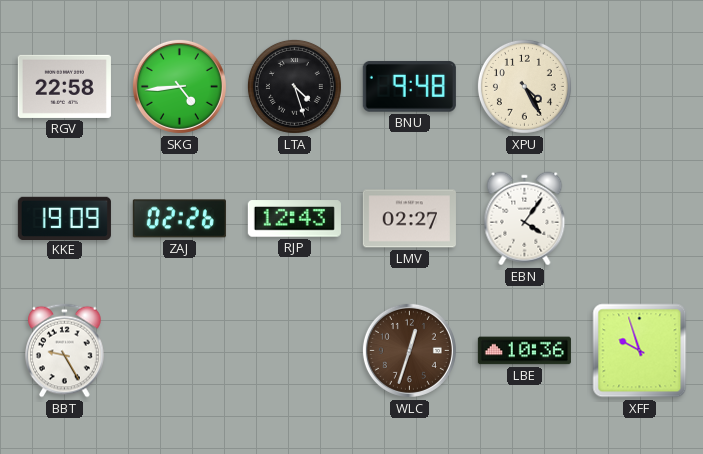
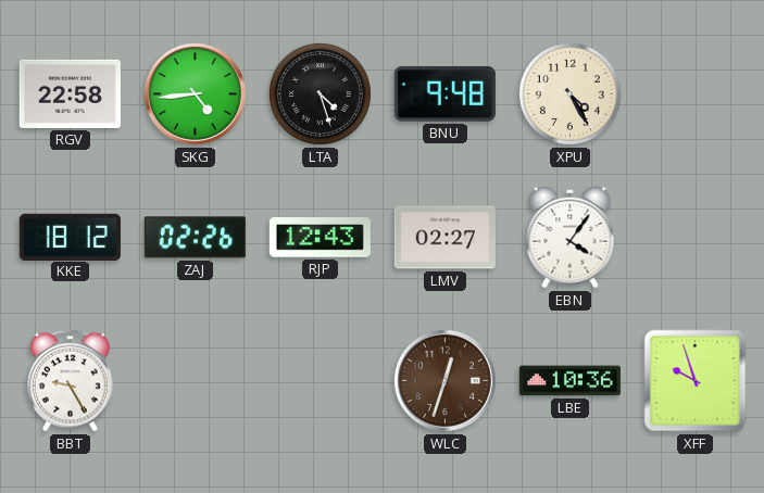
KKE: 19:09 -> 18:12
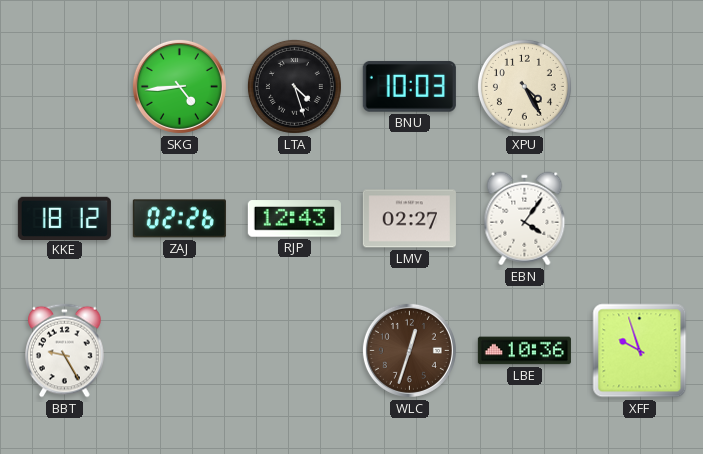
RGV: 22:58 -> none
BNU: 9:48 -> 10:03
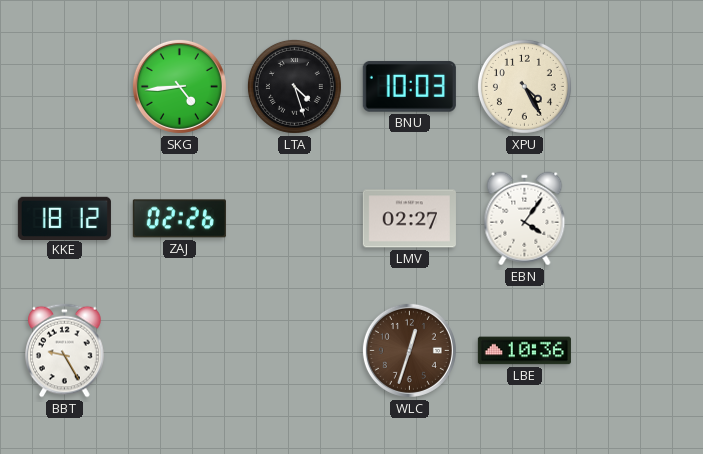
RJP: 12:43 -> none
XFF: 9:57 -> none
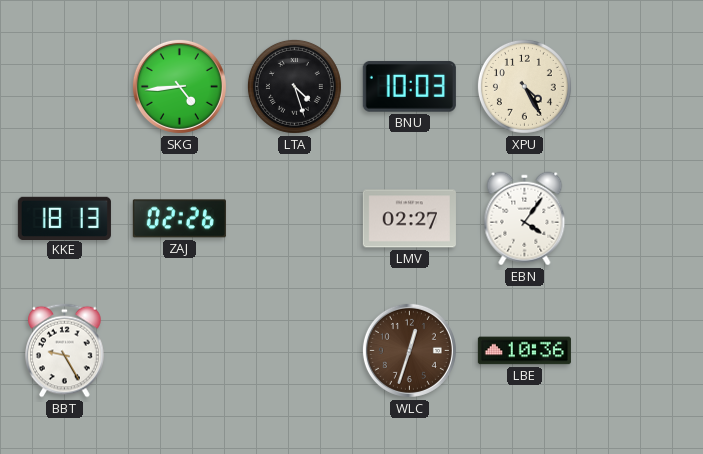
KKE: 18:12 -> 18:13
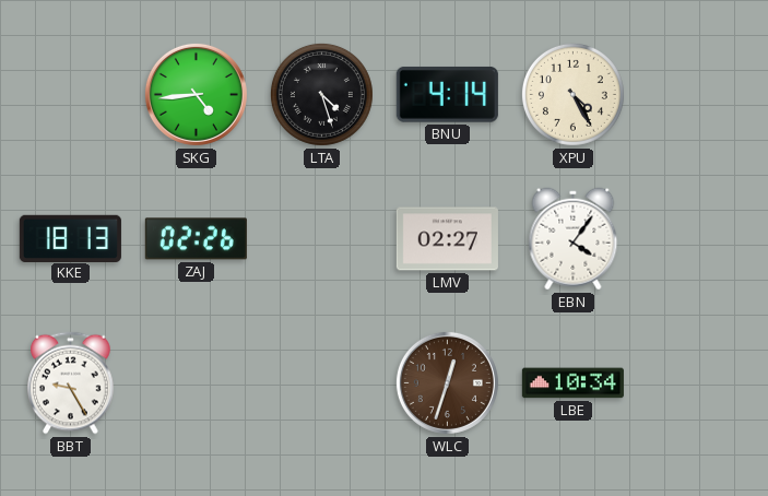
BNU: 10:03 -> 4:14
LBE: 10:36 -> 10:34
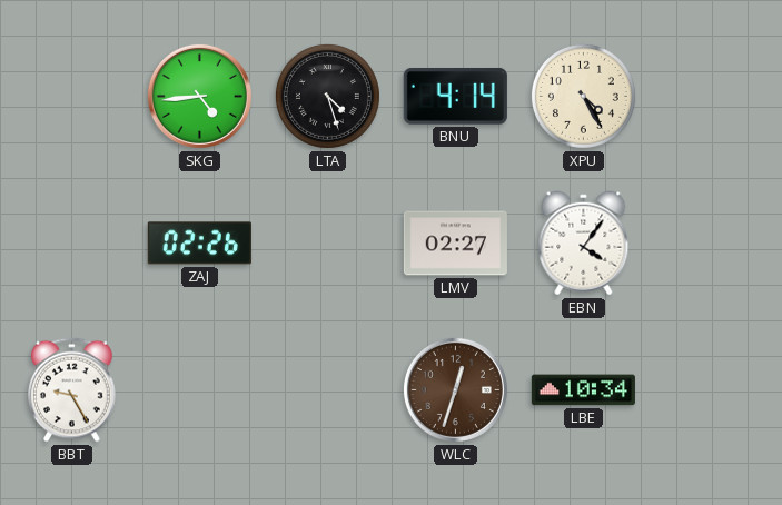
KKE: 18:13 -> none
